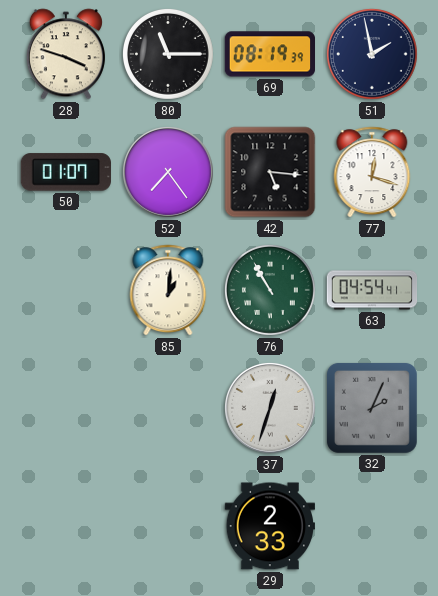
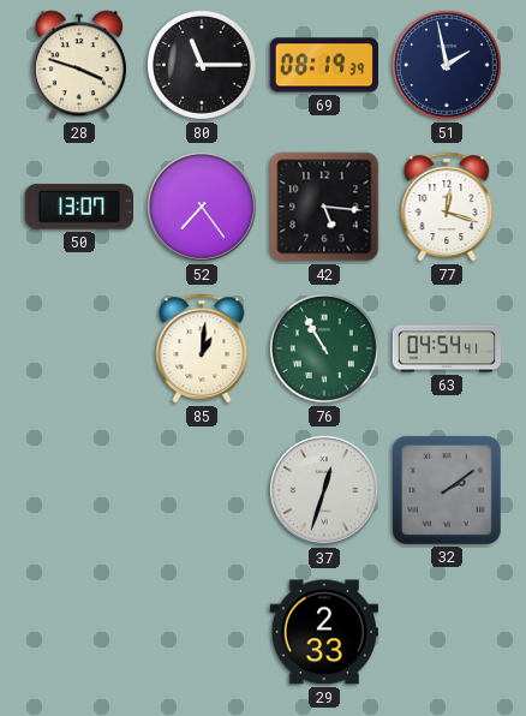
50: 01:07 -> 13:07
32: 2:04 -> 2:09
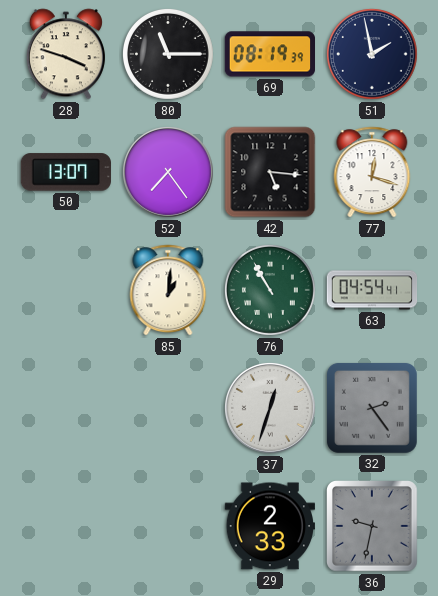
32: 2:09 -> 2:24
36: none -> 9:32
